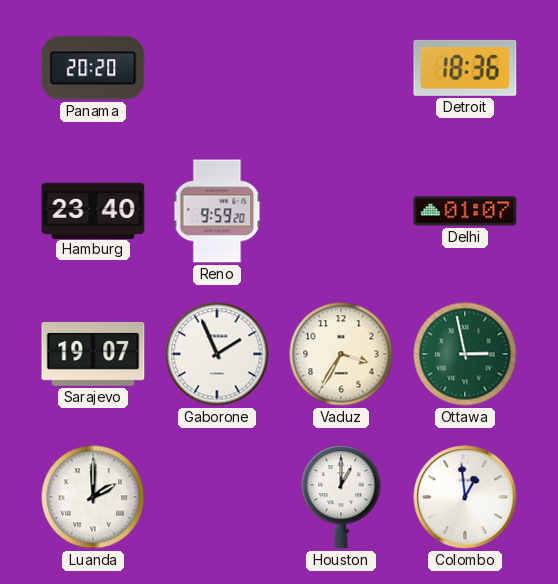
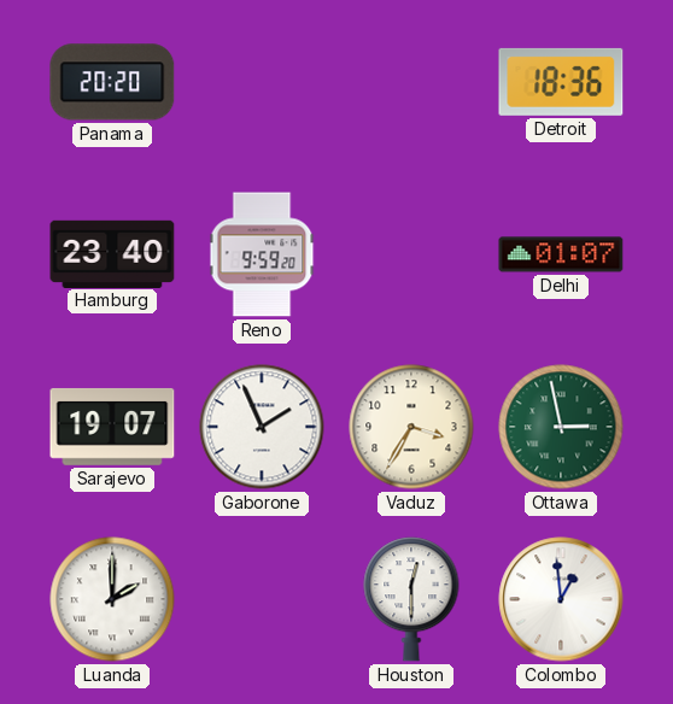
Houston: 1:00 -> 12:30
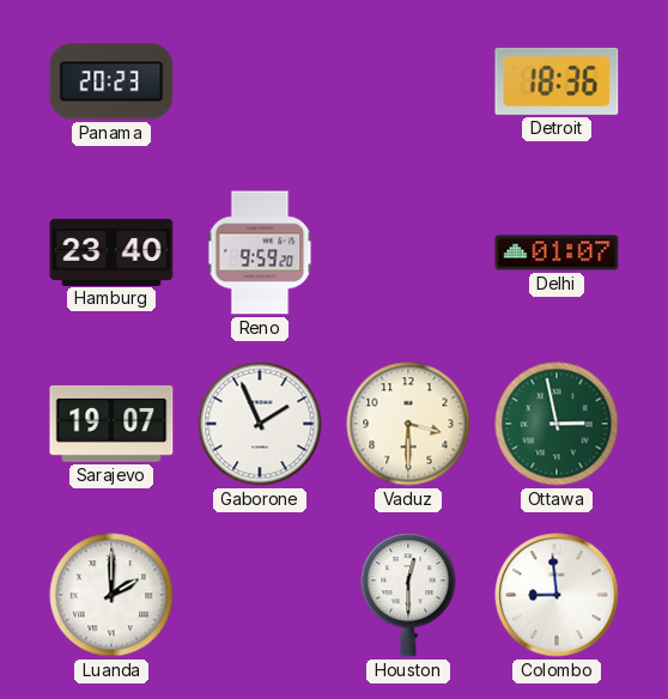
Panama: 20:20 -> 20:23
Vaduz: 3:35 -> 3:30
Colombo: 12:59 -> 8:59
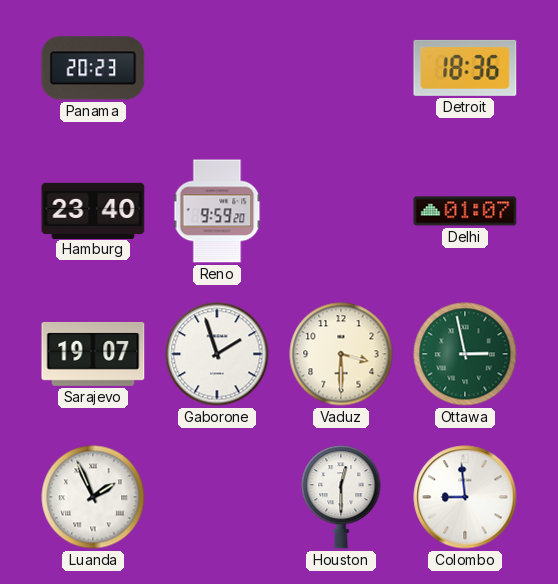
Gaborone: 1:56 -> 1:57
Luanda: 2:00 -> 1:56
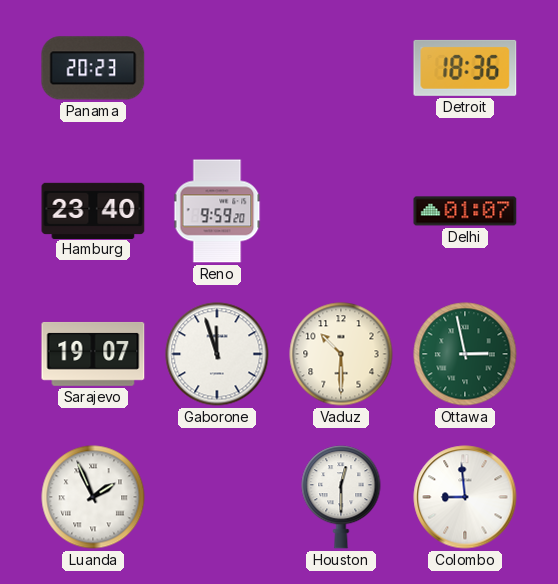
Gaborone: 1:57 -> 11:57
Vaduz: 3:30 -> 10:30
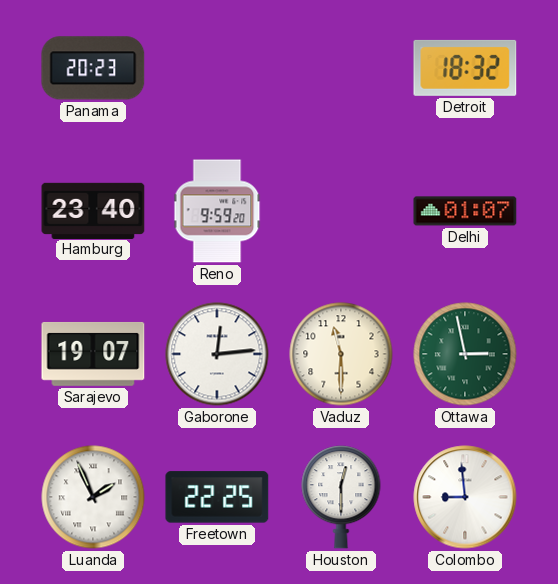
Detroit: 18:36 -> 18:32
Gaborone: 11:57 -> 12:14
Vaduz: 10:30 -> 11:30
Freetown: none -> 22:25
